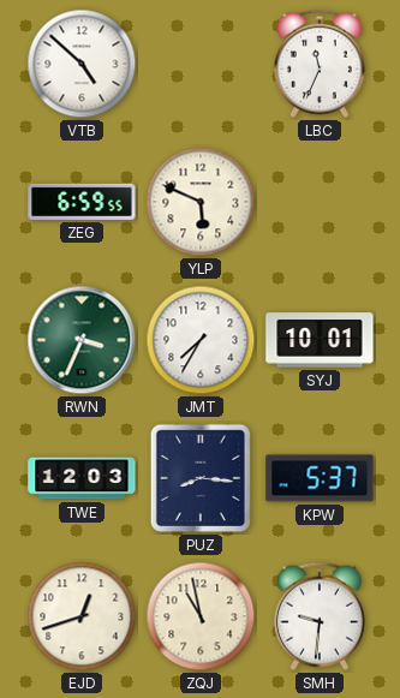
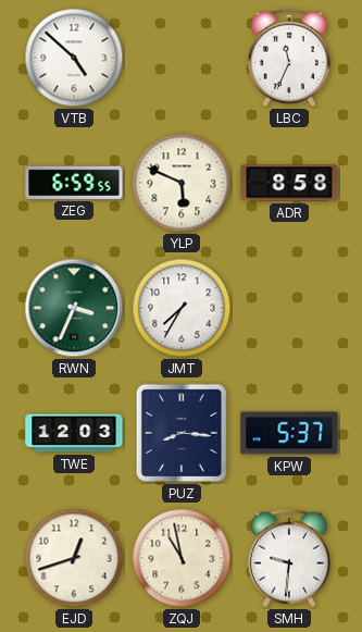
ADR: none -> 8:58
SYJ: 10:01 -> none
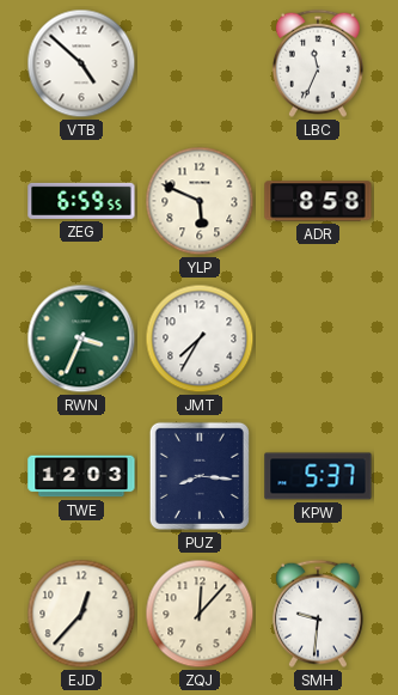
EJD: 12:42 -> 12:37
ZQJ: 10:58 -> 12:07
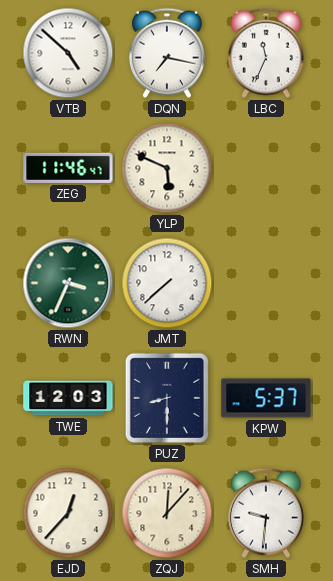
DQN: none -> 7:17
ZEG: 6:59 -> 11:46
ADR: 8:58 -> none
JMT: 7:35 -> 7:38
PUZ: 8:16 -> 8:30
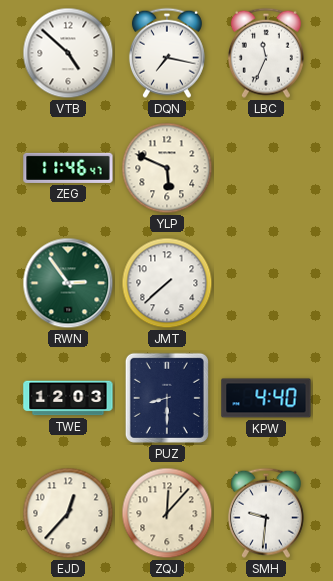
RWN: 3:34 -> 2:54
KPW: 5:37 -> 4:40
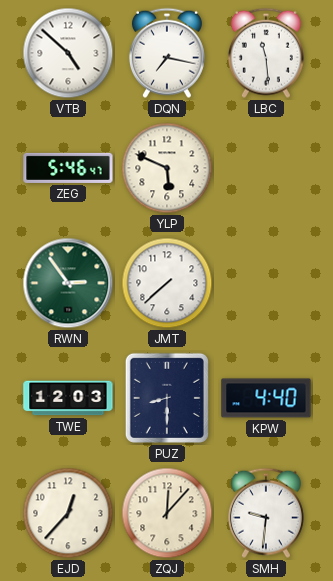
LBC: 11:34 -> 11:29
ZEG: 11:46 -> 5:46
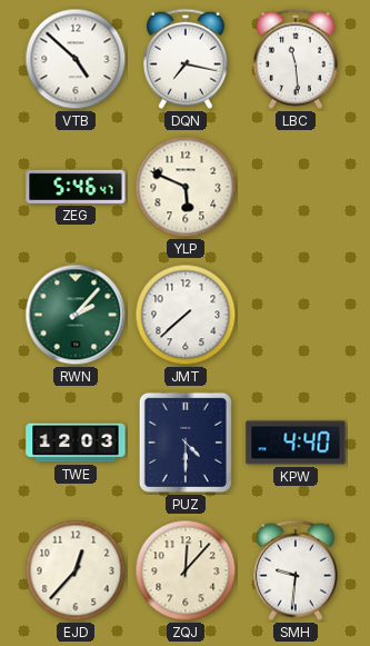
RWN: 2:54 -> 2:07
PUZ: 8:30 -> 4:30
